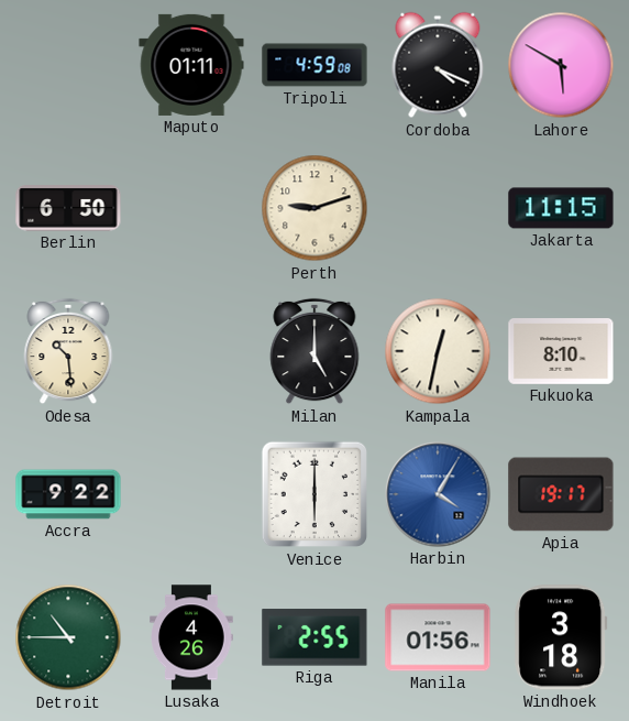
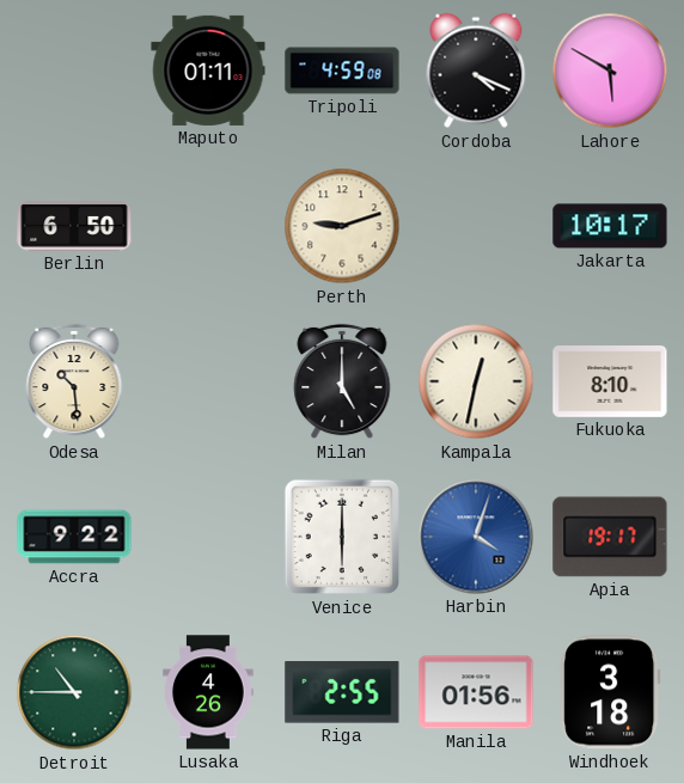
Jakarta: 11:15 -> 10:17
Harbin: 4:05 -> 4:03
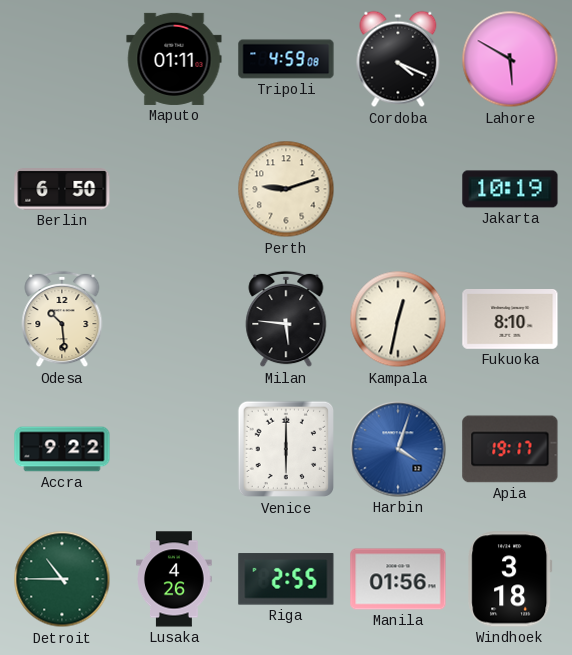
Jakarta: 10:17 -> 10:19
Milan: 5:00 -> 5:46
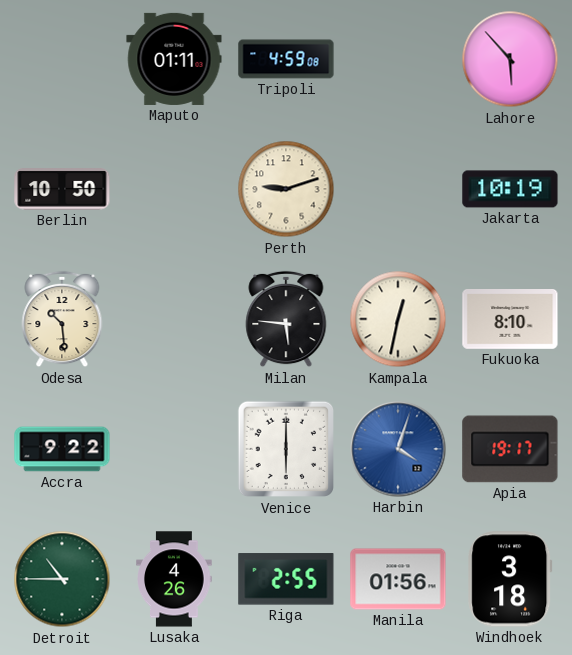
Cordoba: 4:19 -> none
Lahore: 5:50 -> 5:53
Berlin: 6:50 -> 10:50
